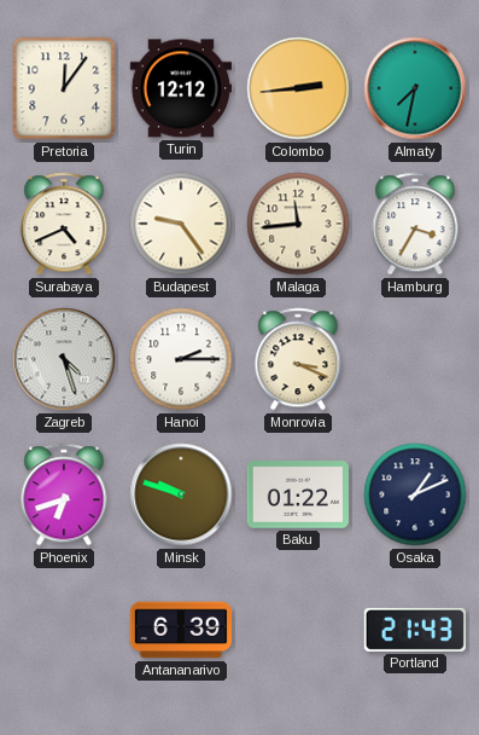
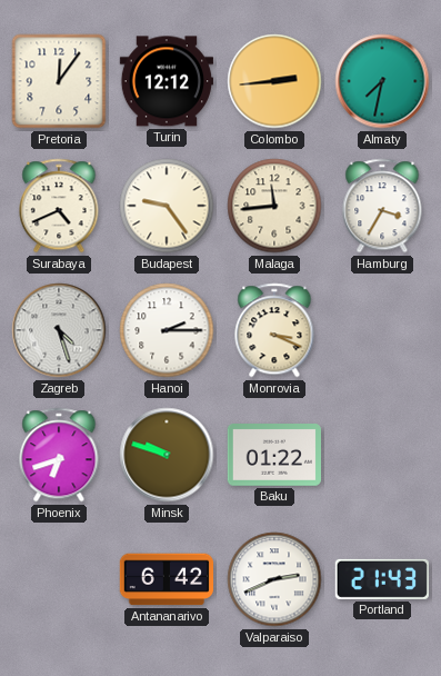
Osaka: 1:11 -> none
Antananarivo: 6:39 -> 6:42
Valparaiso: none -> 2:41
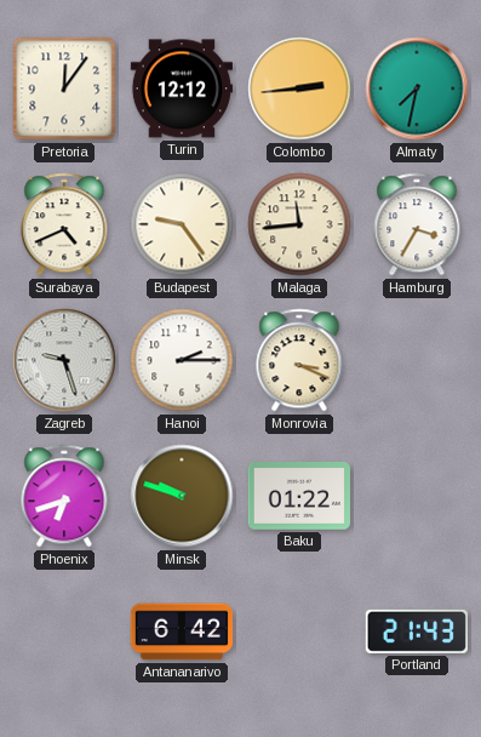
Zagreb: 4:27 -> 9:27
Valparaiso: 2:41 -> none
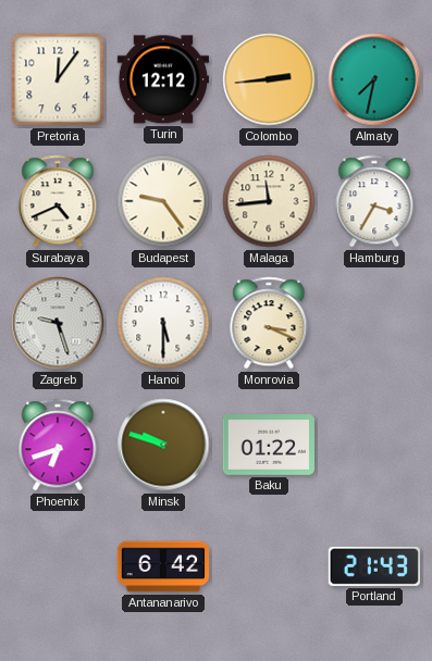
Hanoi: 2:15 -> 5:30
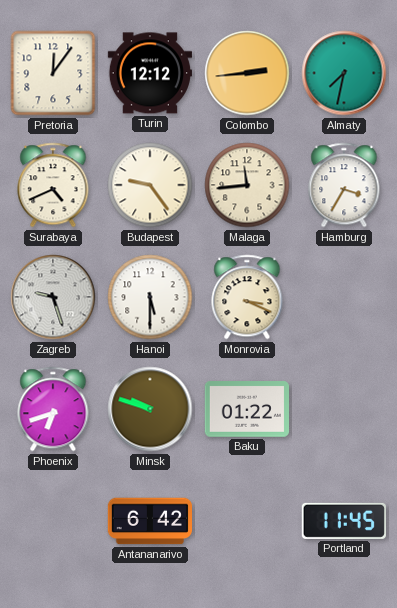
Portland: 21:43 -> 11:45
